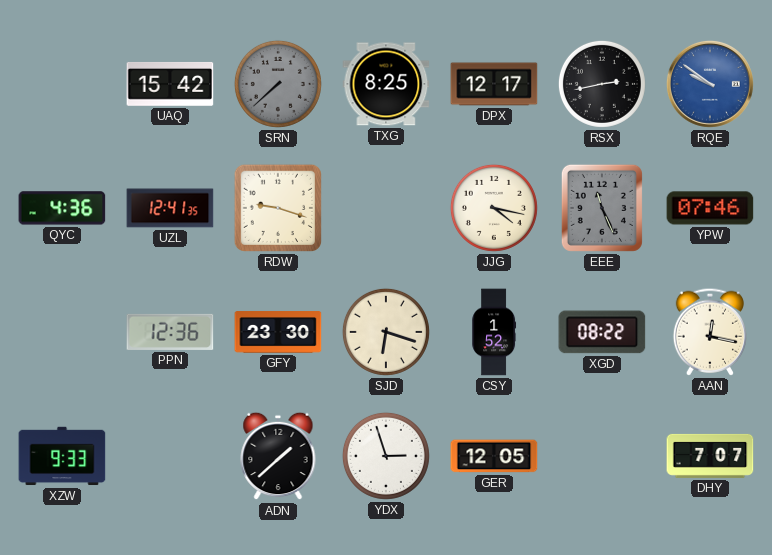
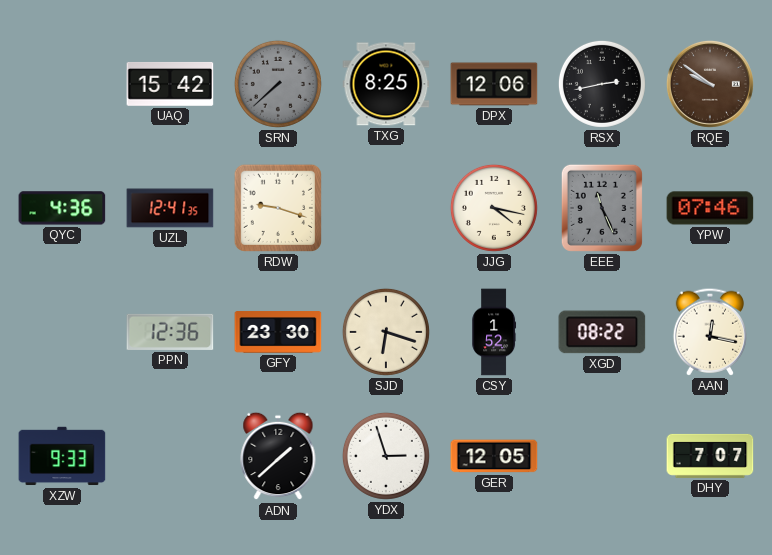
DPX: 12:17 -> 12:06
RQE dial: blue -> brown
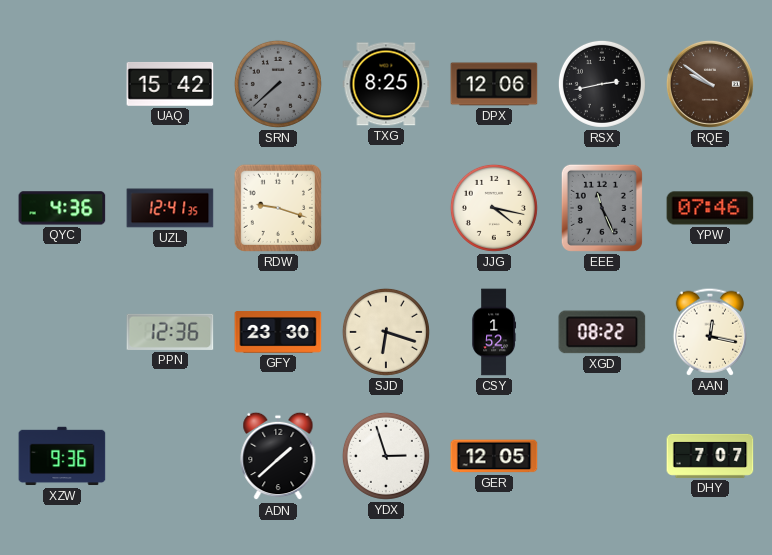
XZW: 9:33 -> 9:36
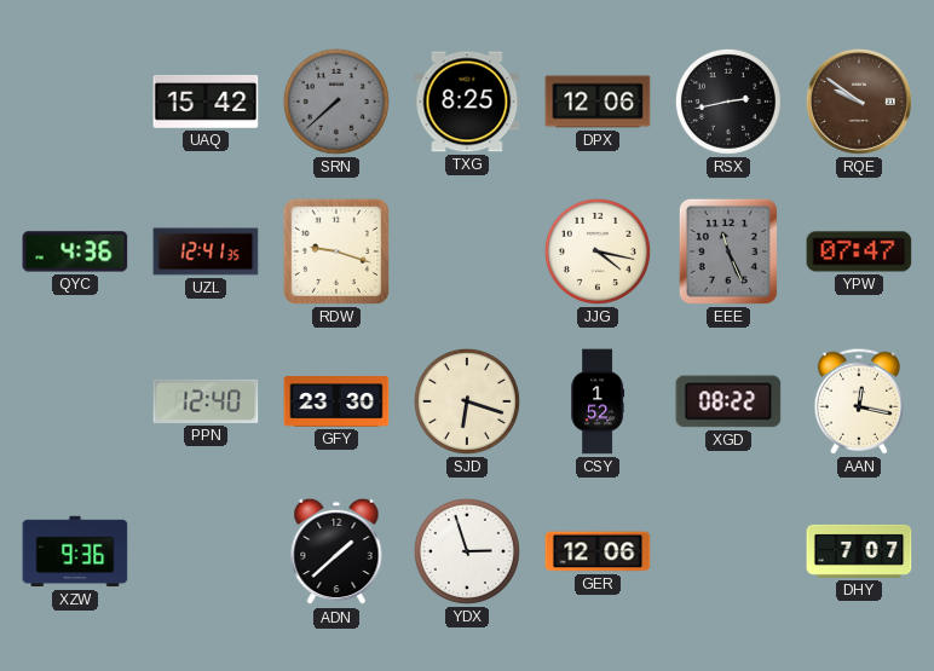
YPW: 07:46 -> 07:47
PPN: 12:36 -> 12:40
GER: 12:05 -> 12:06
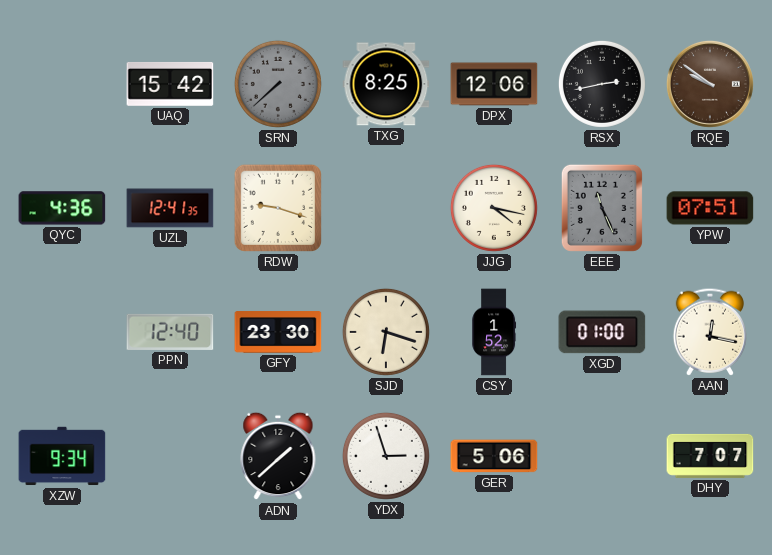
YPW: 07:47 -> 07:51
XGD: 08:22 -> 01:00
XZW: 9:36 -> 9:34
GER: 12:06 -> 5:06
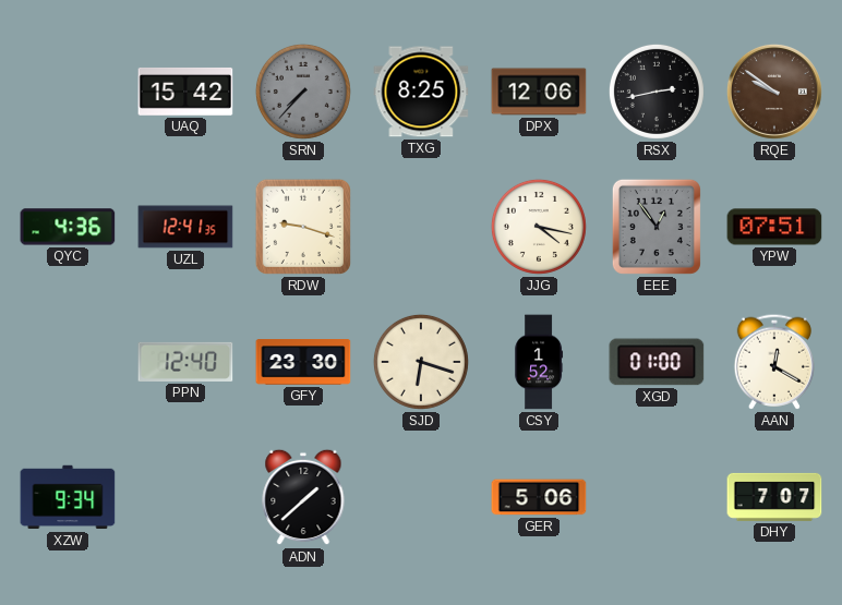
SRN: 7:38 -> 7:37
EEE: 11:26 -> 12:54
AAN: 12:17 -> 12:20
YDX: 2:57 -> none
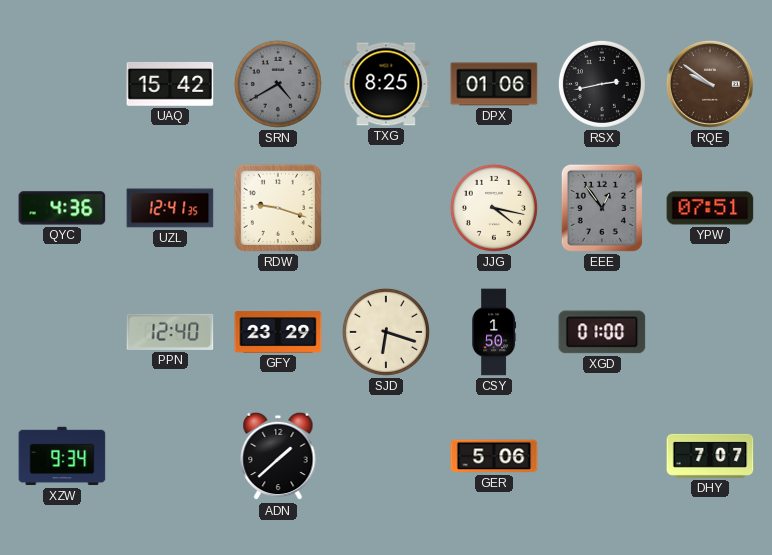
SRN: 7:37 -> 4:40
DPX: 12:06 -> 01:06
GFY: 23:30 -> 23:29
CSY: 1:52 -> 1:50
AAN: 12:20 -> none
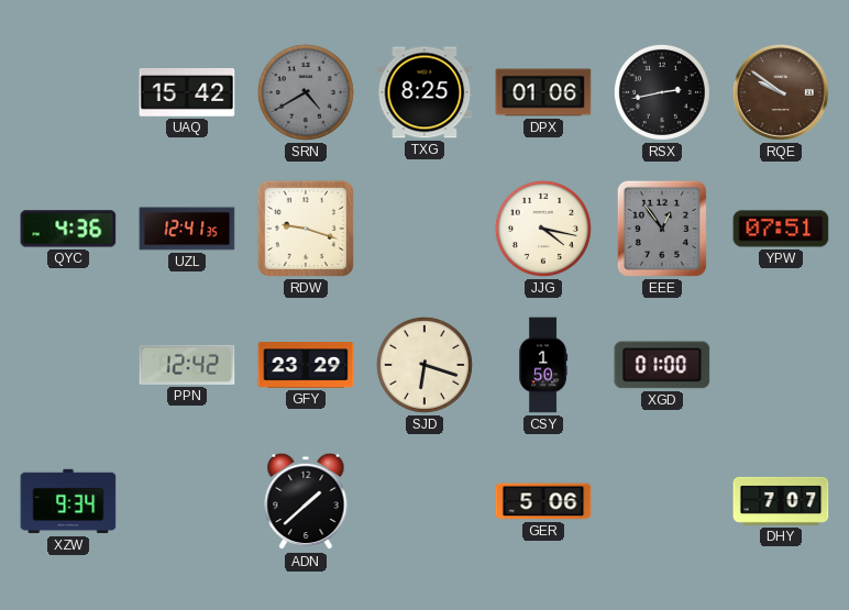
PPN: 12:40 -> 12:42
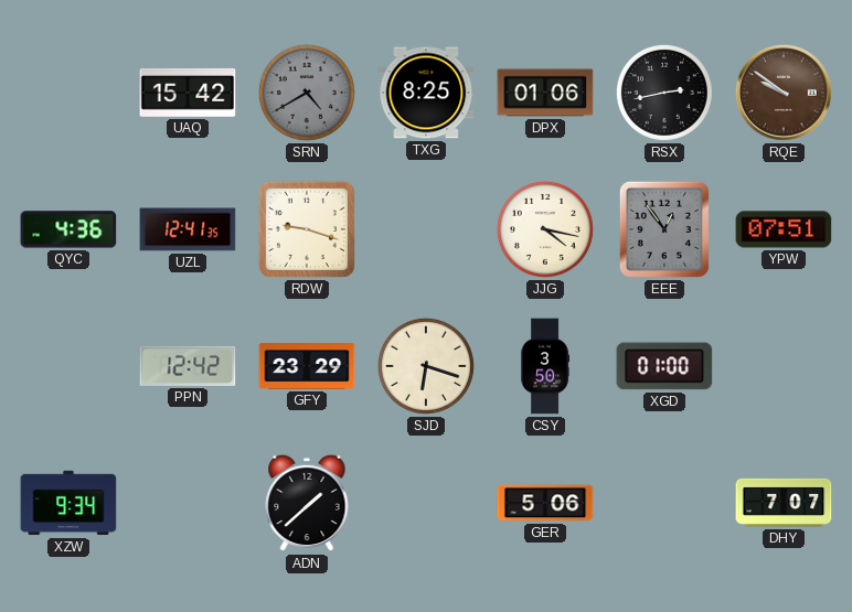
CSY: 1:50 -> 3:50
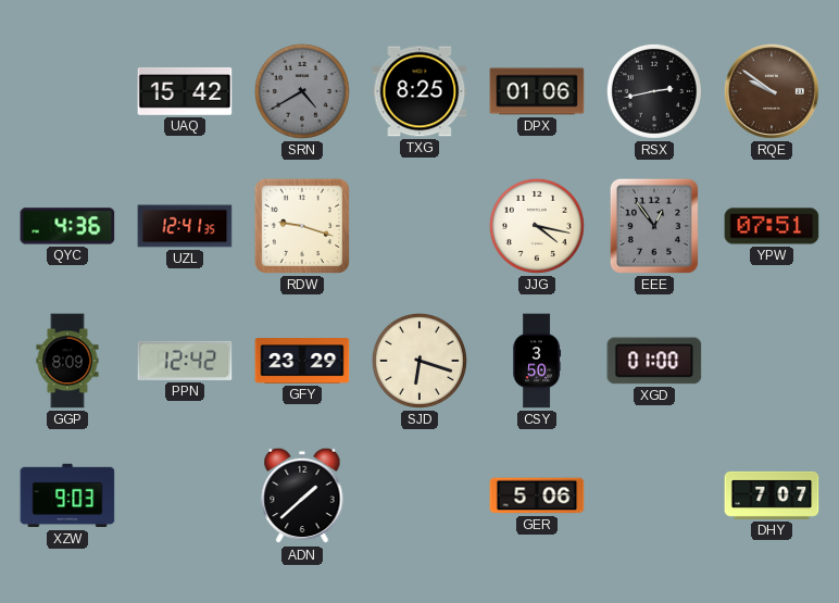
GGP: none -> 8:09
XZW: 9:34 -> 9:03
